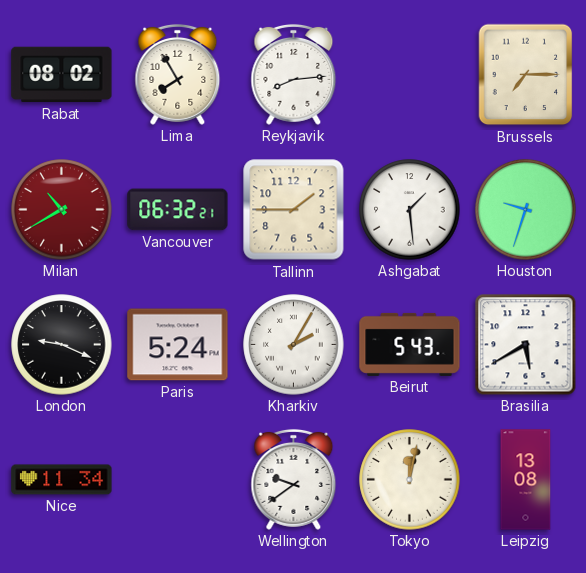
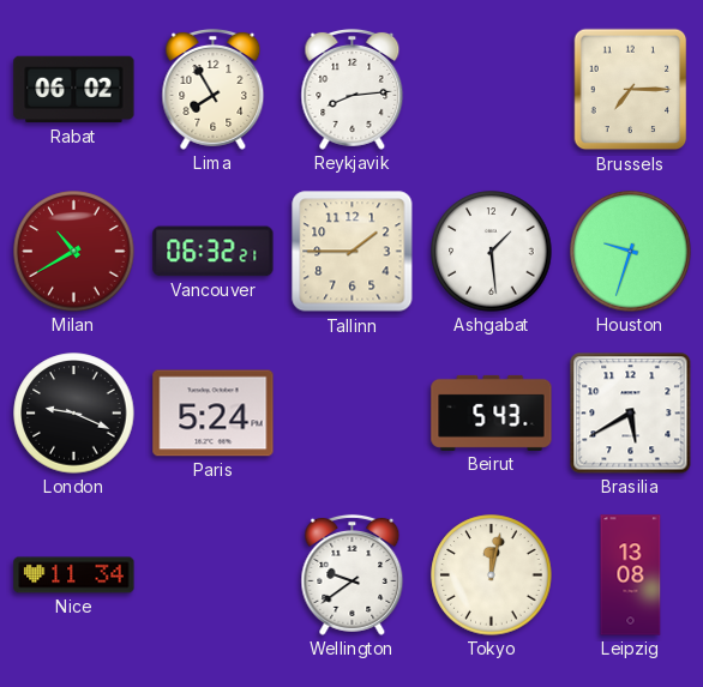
Rabat: 08:02 -> 06:02
Kharkiv: 2:05 -> none
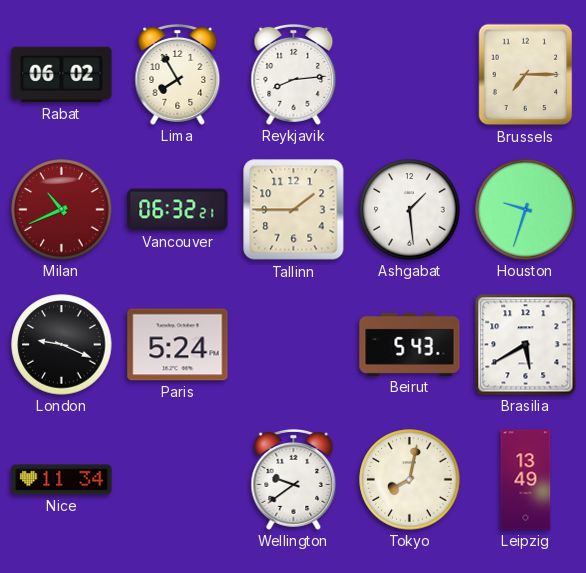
Milan: 10:40 -> 10:41
Tokyo: 12:02 -> 8:02
Leipzig: 13:08 -> 13:49
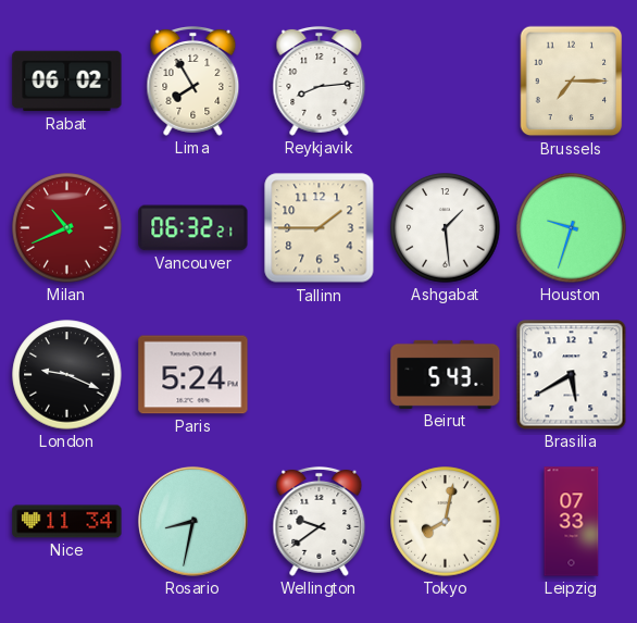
Rosario: none -> 8:32
Leipzig: 13:49 -> 07:33
